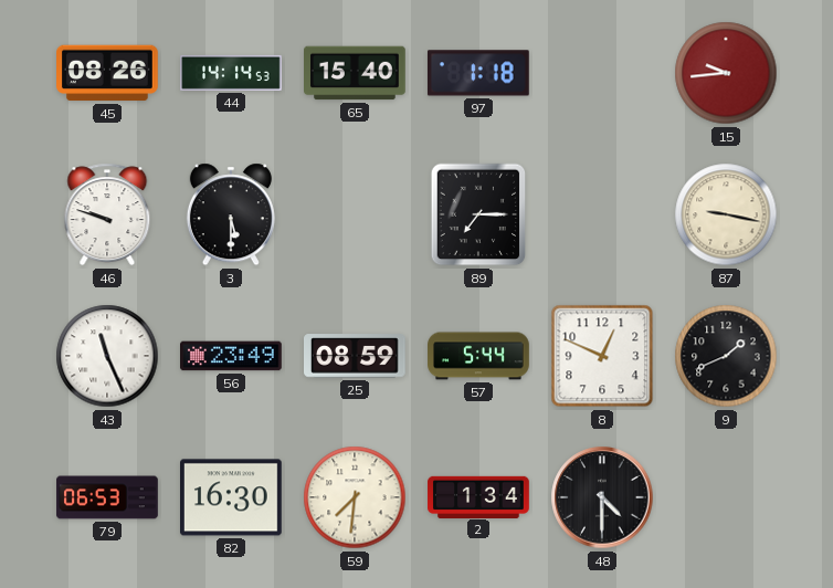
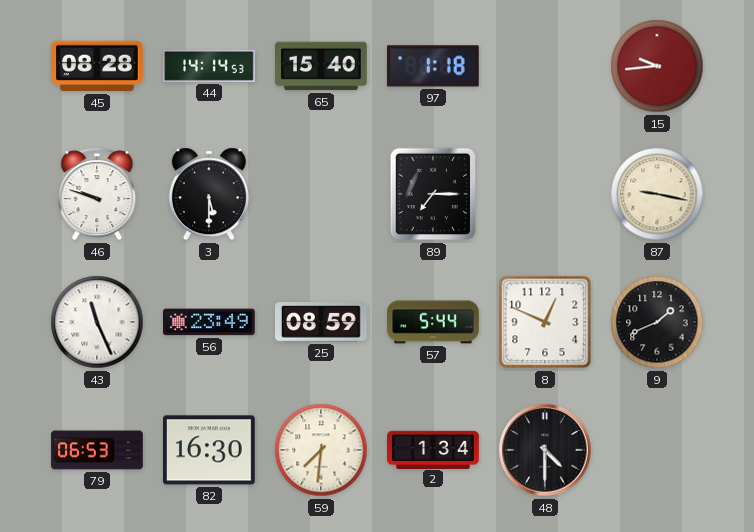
45: 08:26 -> 08:28
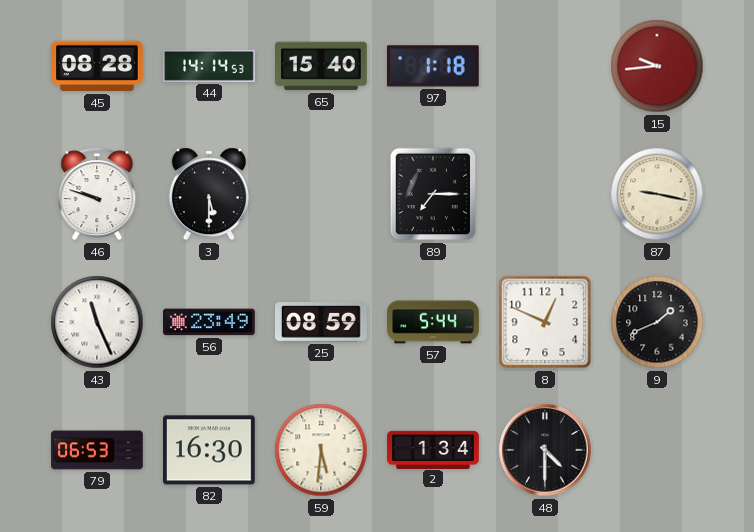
59: 7:31 -> 5:31
